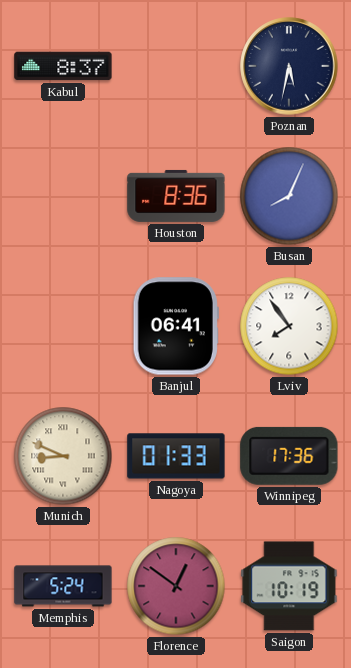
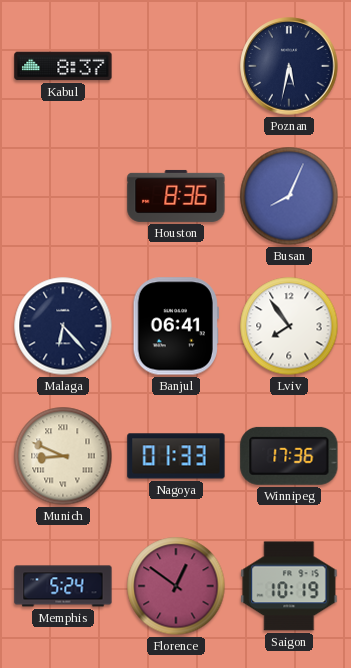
Malaga: none -> 6:23
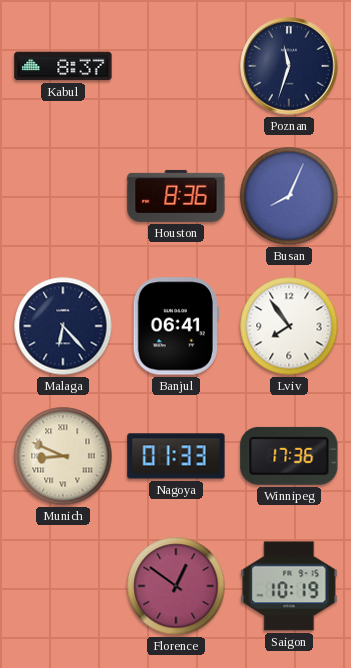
Poznan: 5:32 -> 11:33
Memphis: 5:24 -> none
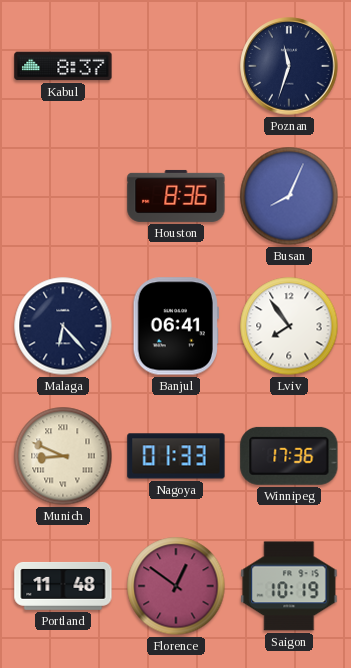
Portland: none -> 11:48
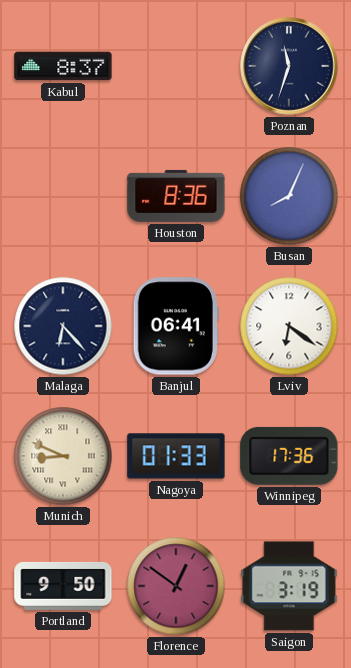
Lviv: 7:54 -> 6:21
Portland: 11:48 -> 9:50
Saigon: 10:19 -> 3:19
